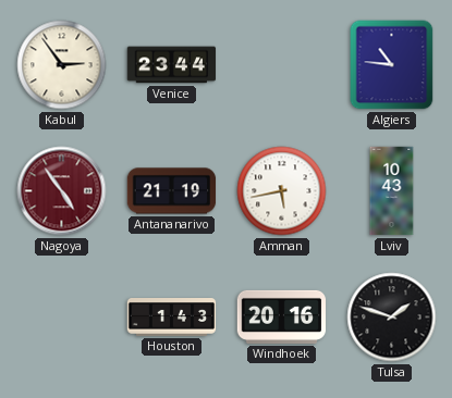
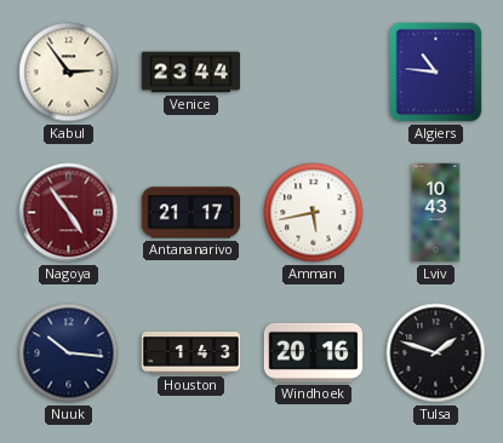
Antananarivo: 21:19 -> 21:17
Nuuk: none -> 10:16
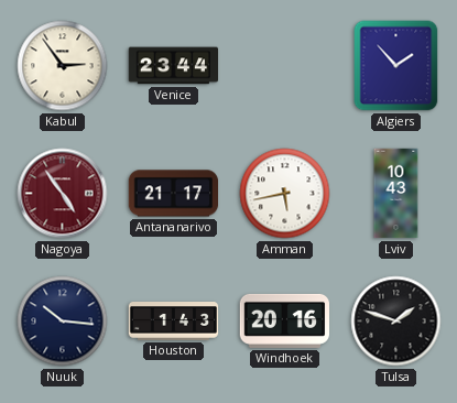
Algiers: 10:46 -> 1:53
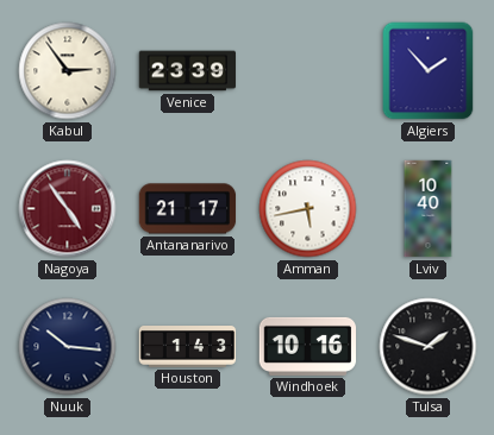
Venice: 23:44 -> 23:39
Lviv: 10:43 -> 10:40
Windhoek: 20:16 -> 10:16
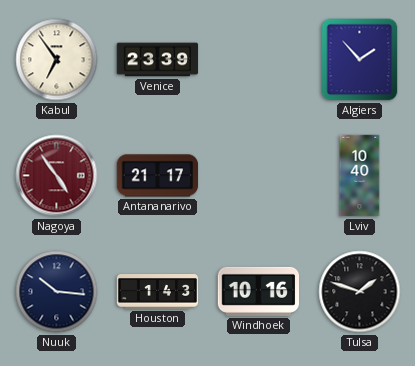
Kabul: 2:54 -> 6:54
Amman: 5:43 -> none
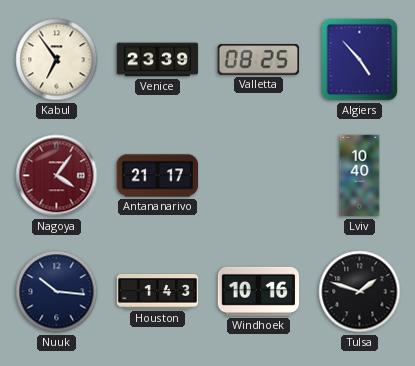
Valletta: none -> 08:25
Algiers: 1:53 -> 4:53
Nagoya: 4:54 -> 4:06
